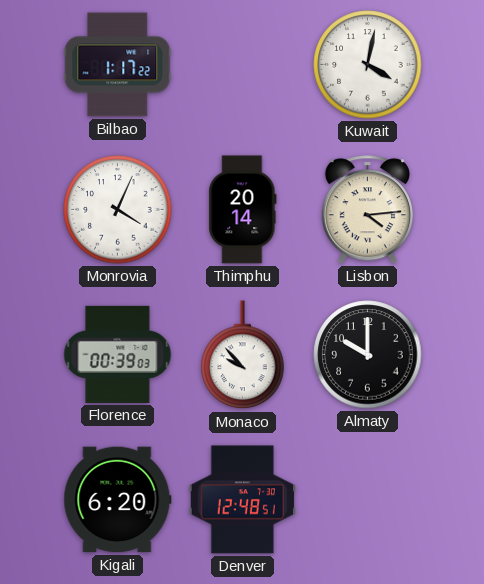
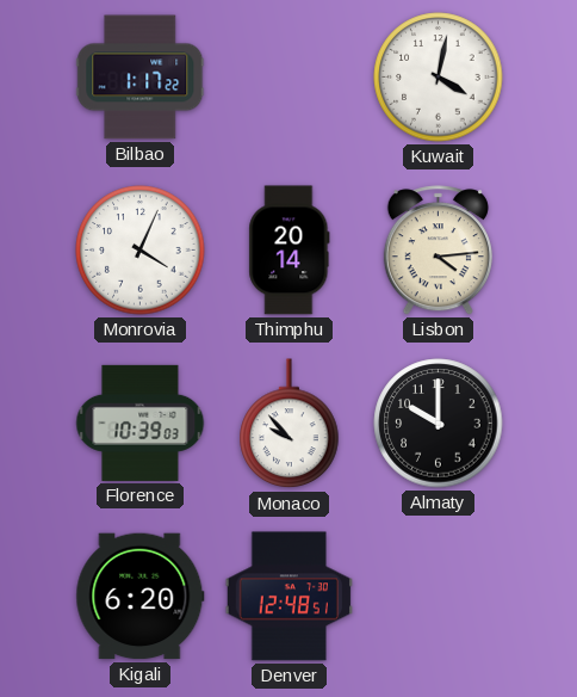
Florence: 00:39 -> 10:39
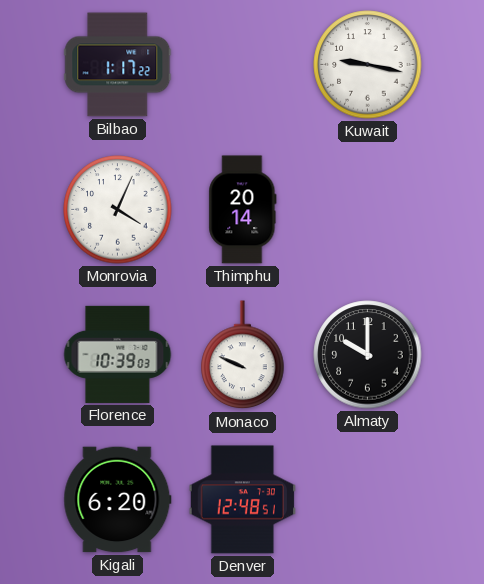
Kuwait: 4:02 -> 9:17
Lisbon: 4:14 -> none
Monaco: 9:53 -> 9:49
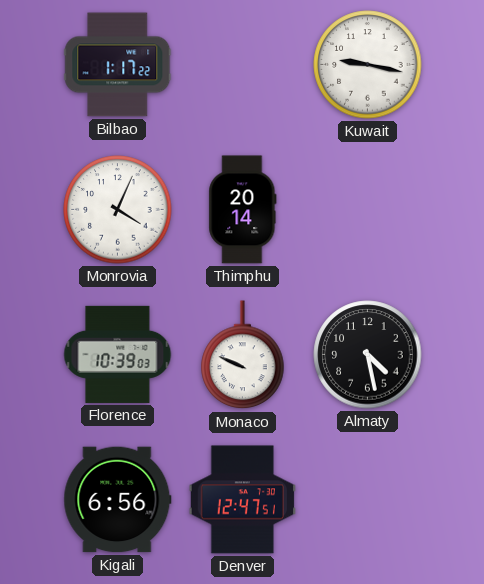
Almaty: 10:00 -> 4:28
Kigali: 6:20 -> 6:56
Denver: 12:48 -> 12:47
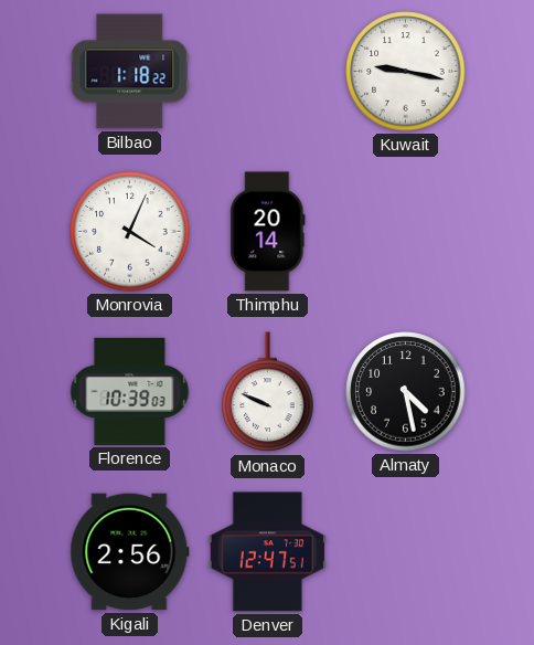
Bilbao: 1:17 -> 1:18
Kigali: 6:56 -> 2:56
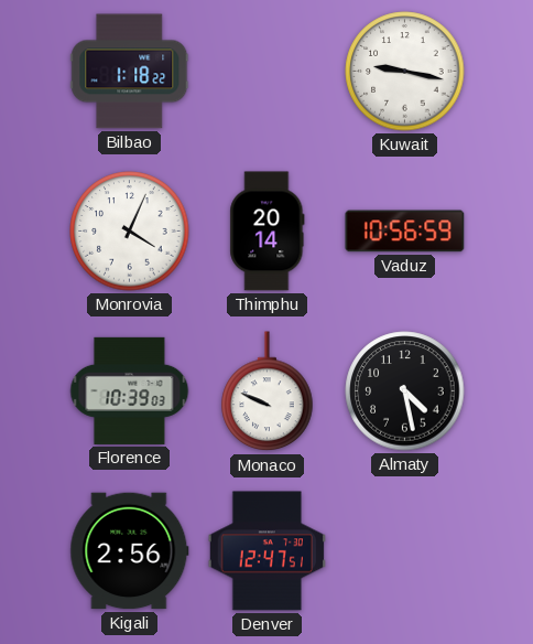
Vaduz: none -> 10:56
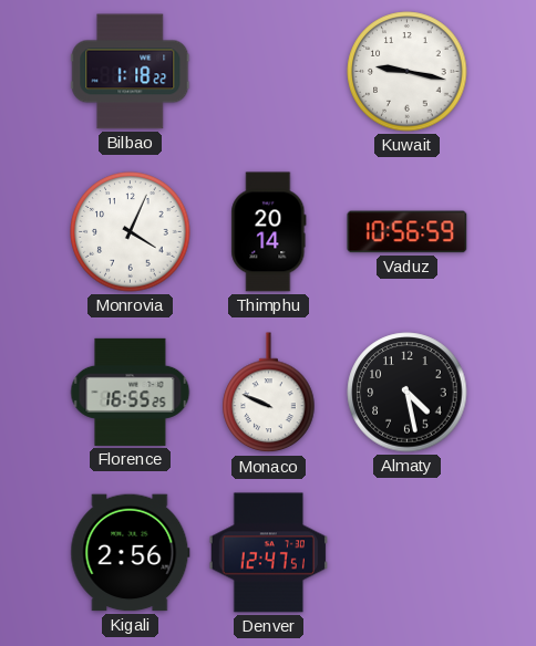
Florence: 10:39 -> 16:55
